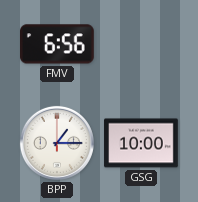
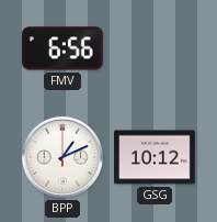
BPP: 1:15 -> 1:11
GSG: 10:00 -> 10:12
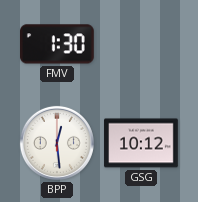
FMV: 6:56 -> 1:30
BPP: 1:11 -> 12:29
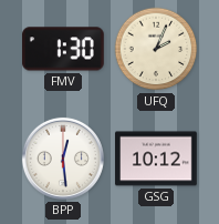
UFQ: none -> 2:04
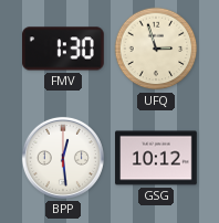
UFQ: 2:04 -> 2:57
